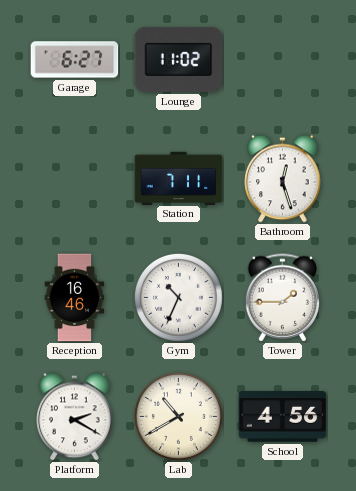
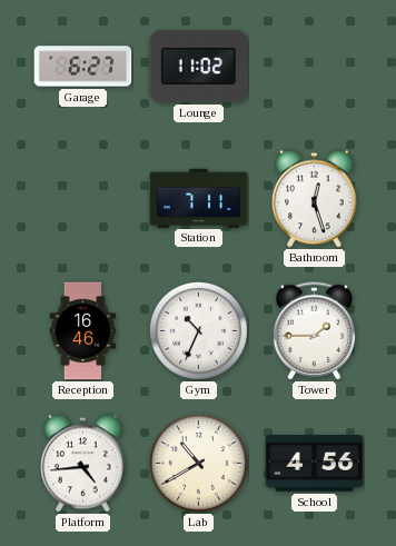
Platform: 2:20 -> 4:44
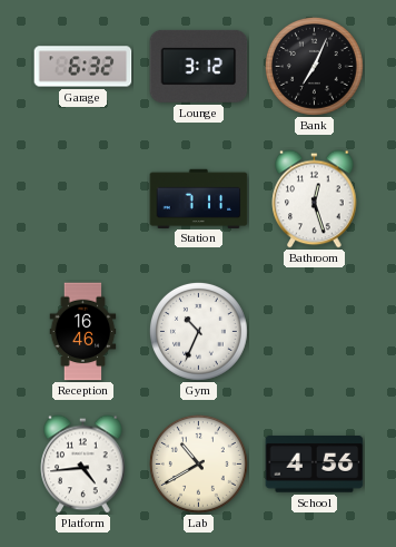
Garage: 6:27 -> 6:32
Lounge: 11:02 -> 3:12
Bank: none -> 7:04
Tower: 1:45 -> none
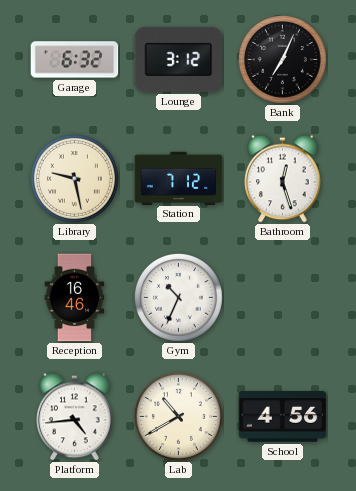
Library: none -> 9:28
Station: 7:11 -> 7:12
